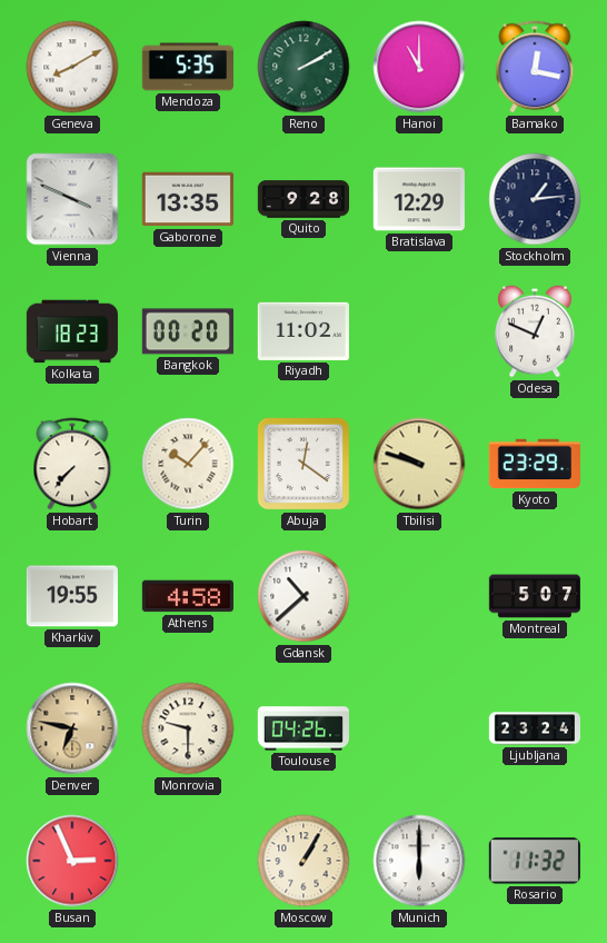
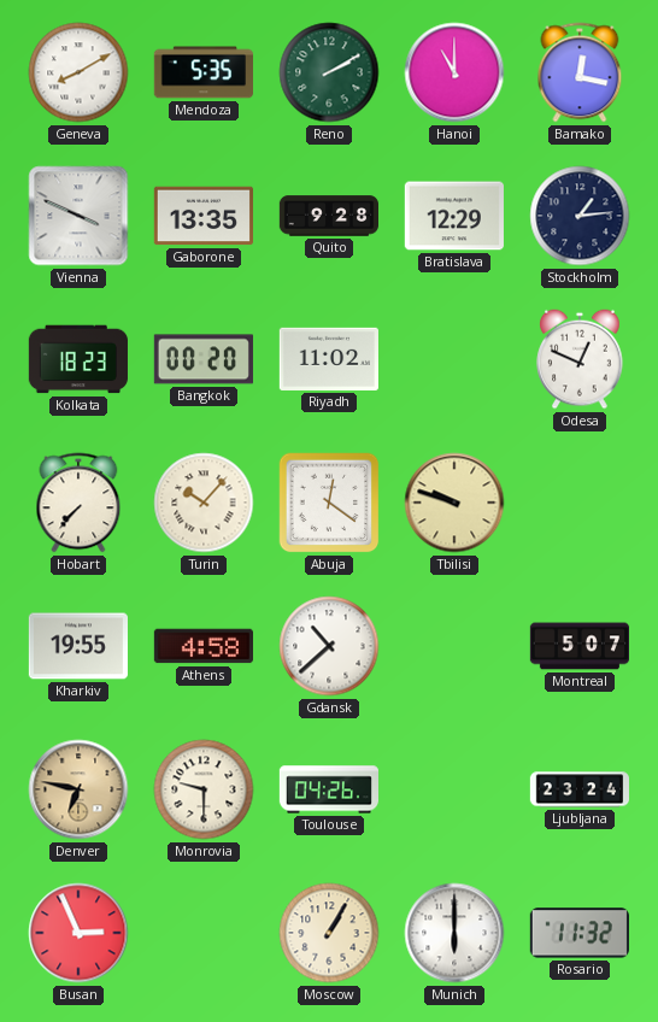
Kyoto: 23:29 -> none
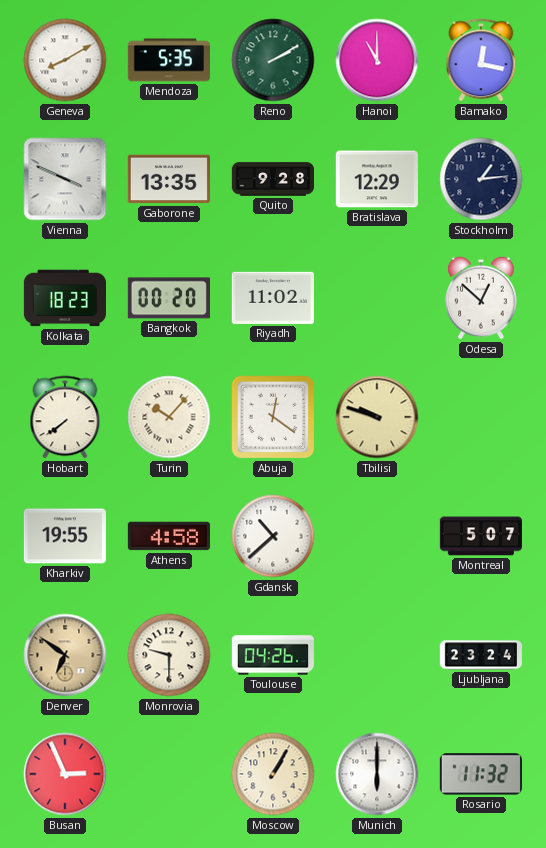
Odesa: 12:49 -> 12:52
Hobart: 7:37 -> 7:39
Denver: 6:47 -> 6:51
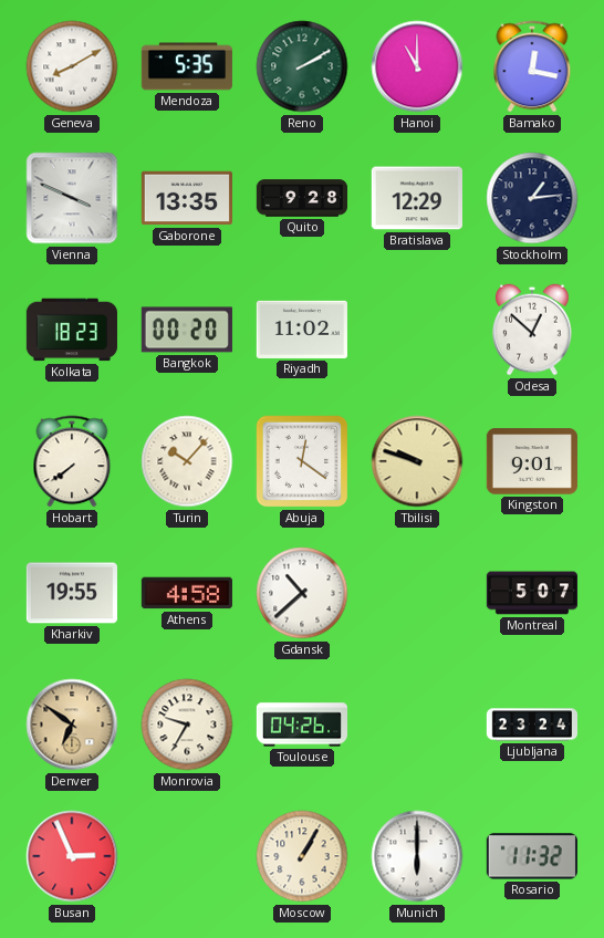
Kingston: none -> 9:01
Monrovia: 9:30 -> 9:35
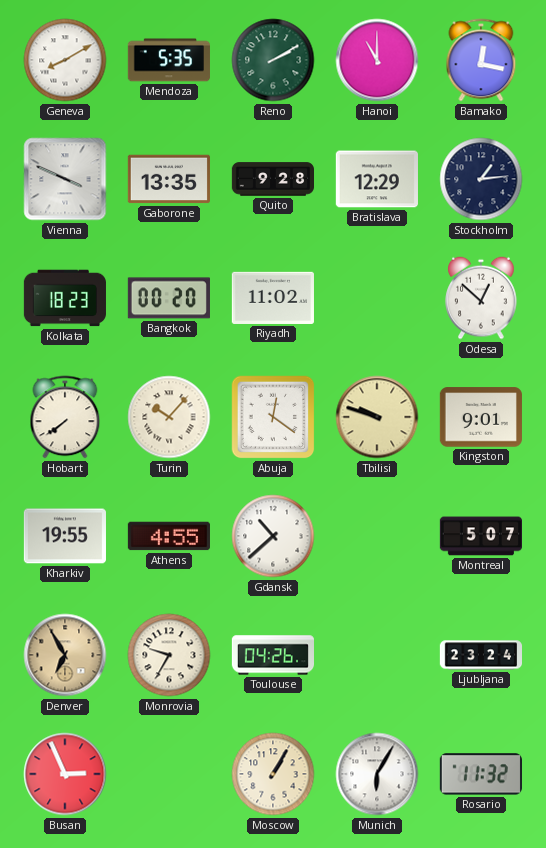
Athens: 4:58 -> 4:55
Denver: 6:51 -> 6:55
Munich: 6:00 -> 6:05
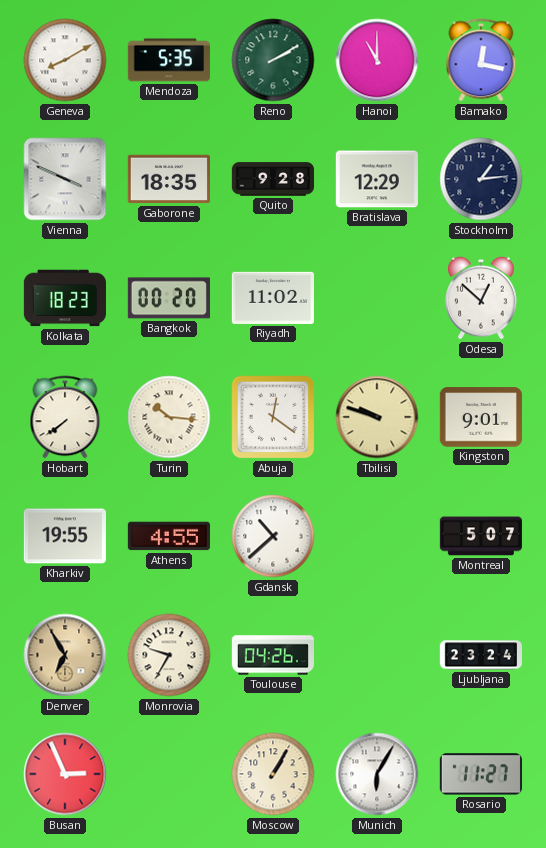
Gaborone: 13:35 -> 18:35
Turin: 10:07 -> 10:16
Rosario: 11:32 -> 11:27
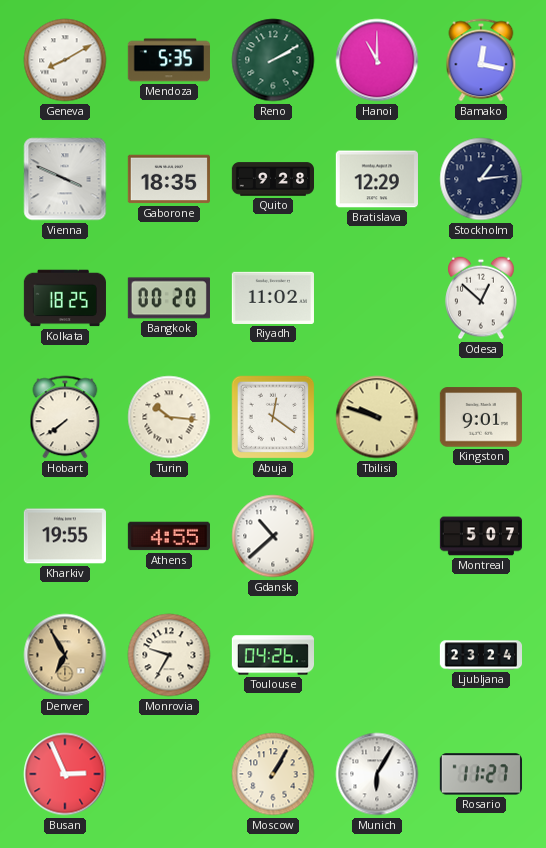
Kolkata: 18:23 -> 18:25
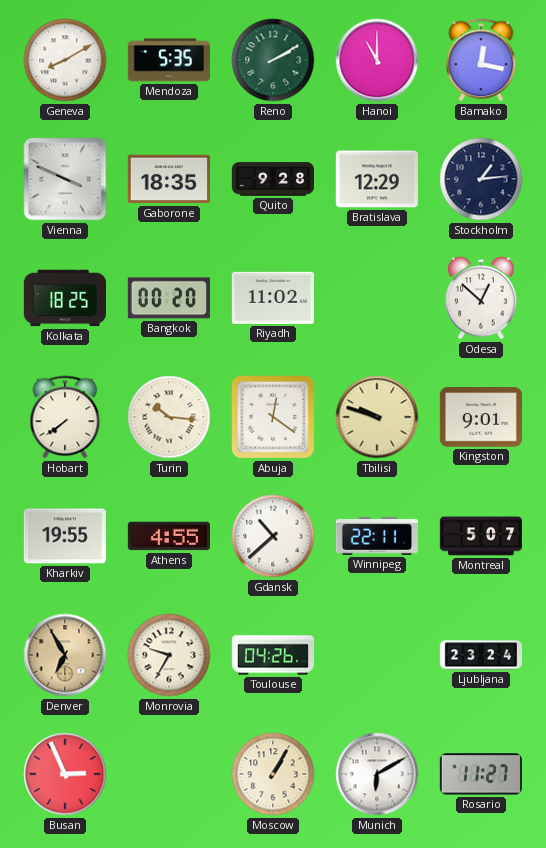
Winnipeg: none -> 22:11
Munich: 6:05 -> 6:10
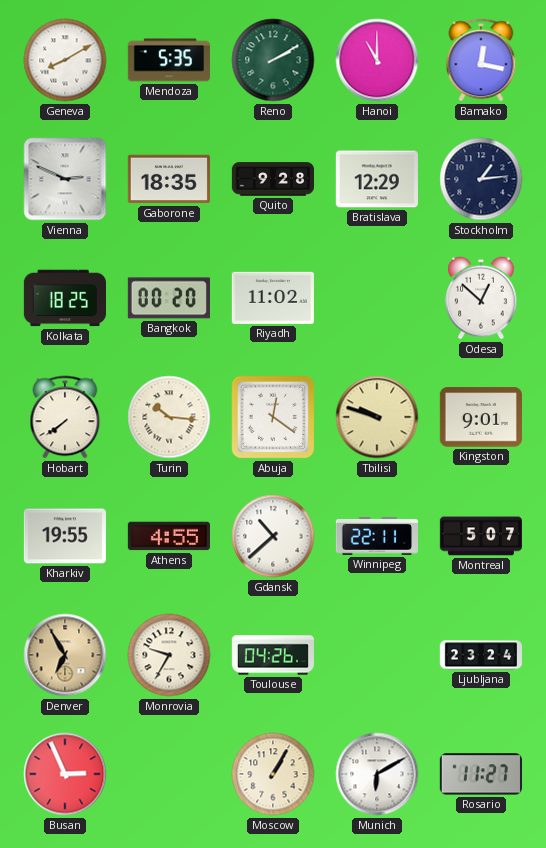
Vienna: 3:49 -> 2:49
